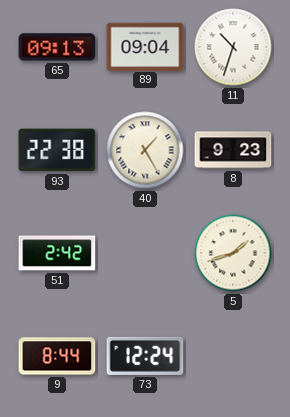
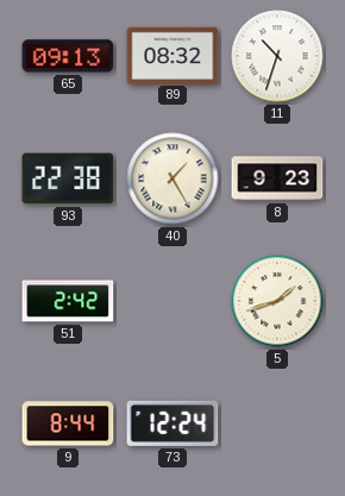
89: 09:04 -> 08:32
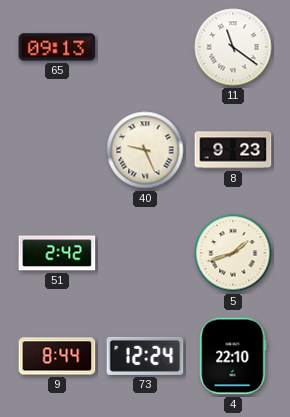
89: 08:32 -> none
11: 10:33 -> 11:21
93: 22:38 -> none
40: 1:25 -> 9:26
4: none -> 22:10
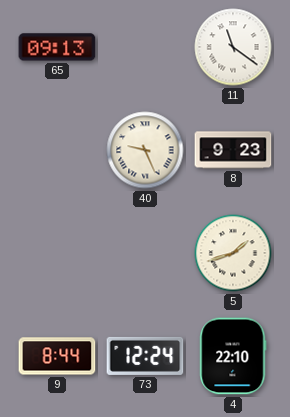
51: 2:42 -> none
